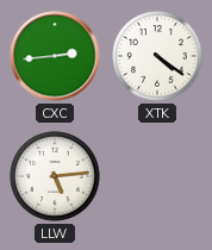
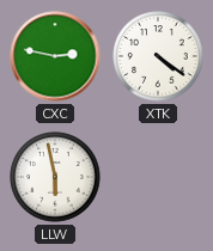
CXC: 2:44 -> 2:47
LLW: 5:14 -> 5:58
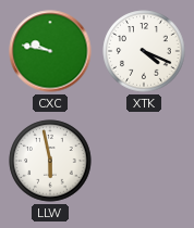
CXC: 2:47 -> 9:47
XTK: 4:21 -> 4:19
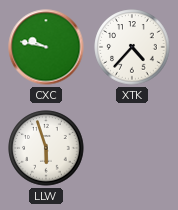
XTK: 4:19 -> 4:37
LLW: 5:58 -> 5:57
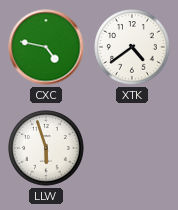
CXC: 9:47 -> 4:47
XTK: 4:37 -> 4:39
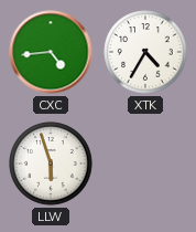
CXC: 4:47 -> 4:44
XTK: 4:39 -> 4:35
